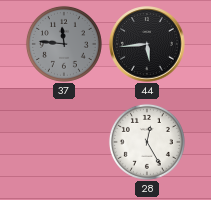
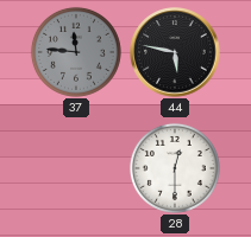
44: 5:44 -> 5:47
28: 12:25 -> 12:30
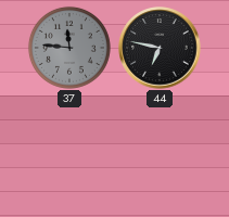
44: 5:47 -> 6:47
28: 12:30 -> none
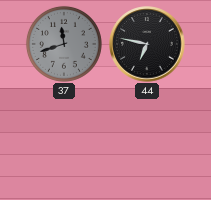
37: 11:46 -> 11:42
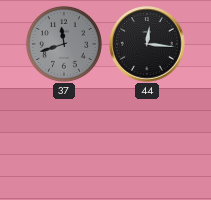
44: 6:47 -> 12:16
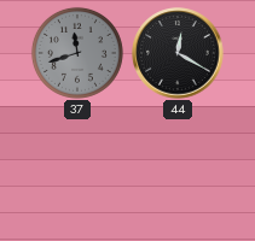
44: 12:16 -> 12:20
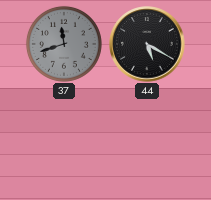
44: 12:20 -> 5:20
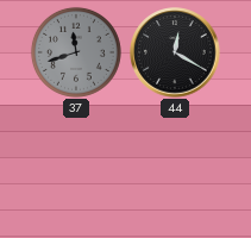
44: 5:20 -> 12:20
